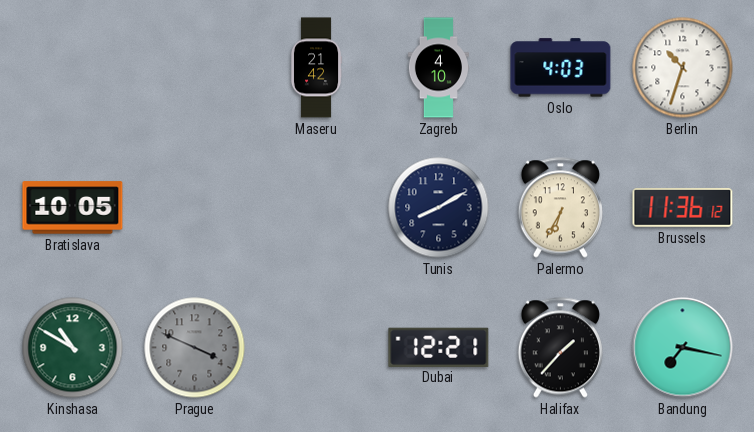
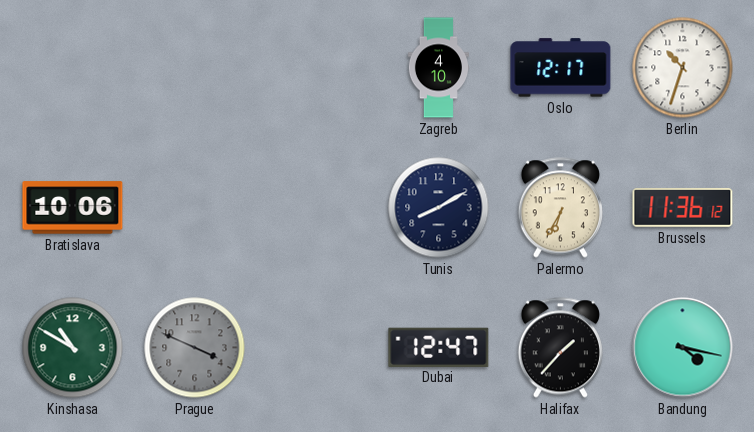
Maseru: 21:42 -> none
Oslo: 4:03 -> 12:17
Bratislava: 10:05 -> 10:06
Dubai: 12:21 -> 12:47
Bandung: 7:17 -> 4:17
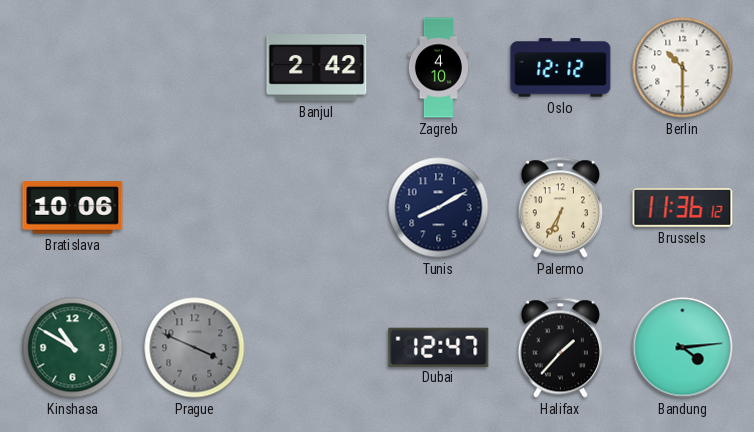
Banjul: none -> 2:42
Oslo: 12:17 -> 12:12
Berlin: 10:33 -> 10:30
Bandung: 4:17 -> 4:14
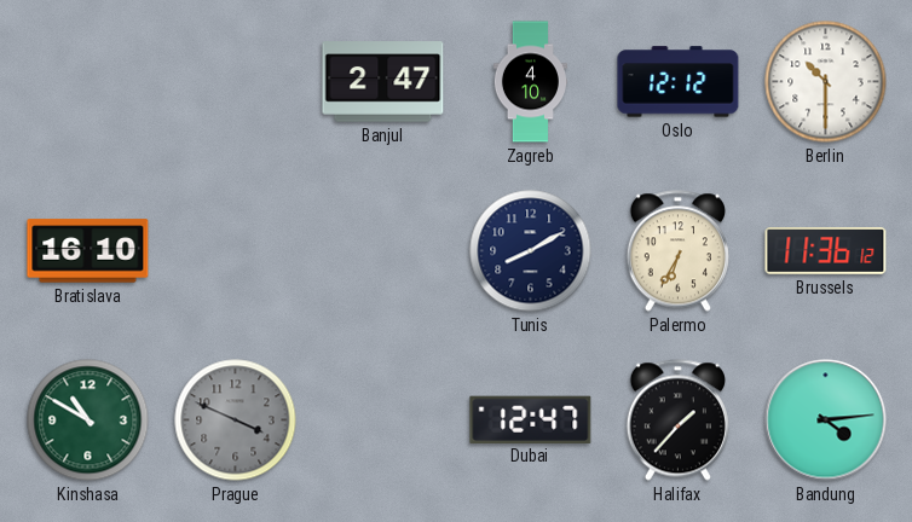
Banjul: 2:42 -> 2:47
Bratislava: 10:06 -> 16:10
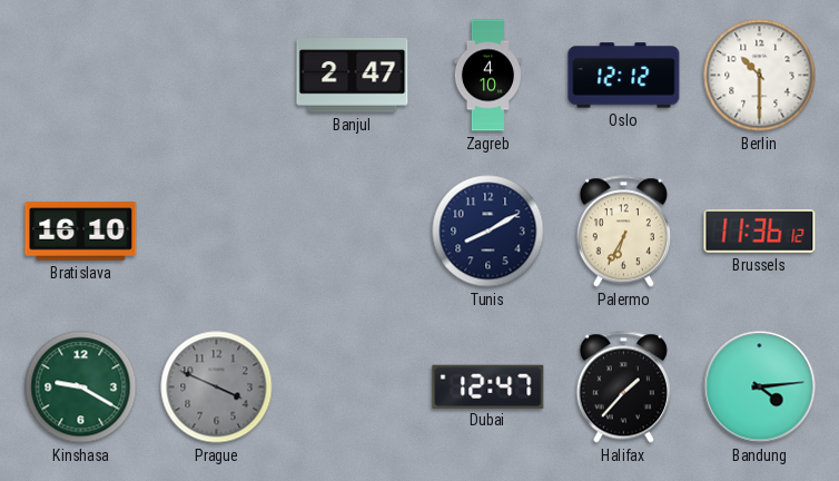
Kinshasa: 10:50 -> 9:20
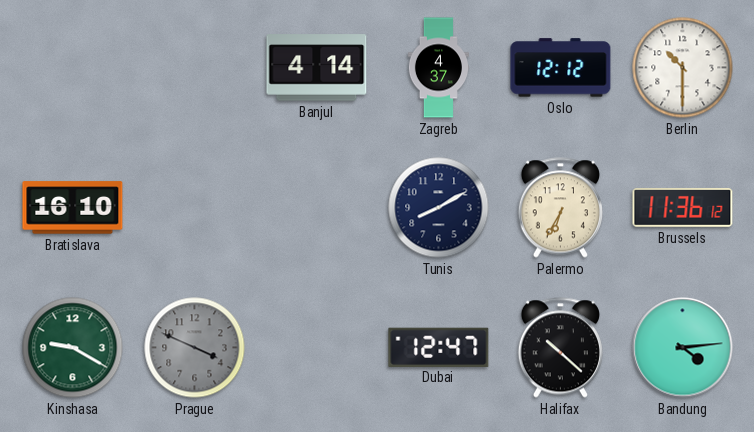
Banjul: 2:47 -> 4:14
Zagreb: 4:10 -> 4:37
Halifax: 1:37 -> 10:22
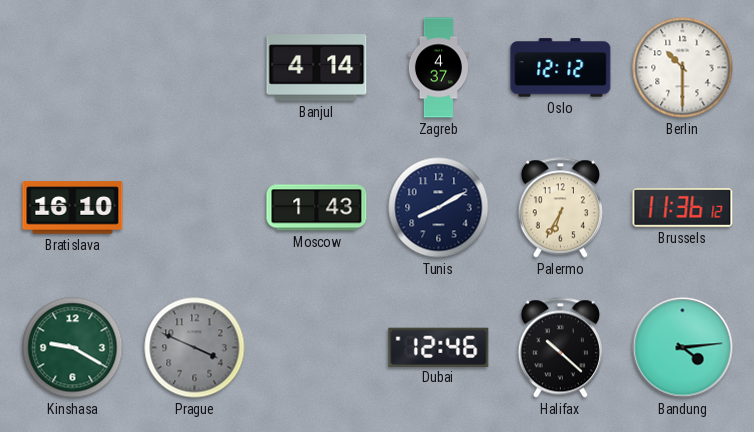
Moscow: none -> 1:43
Dubai: 12:47 -> 12:46
